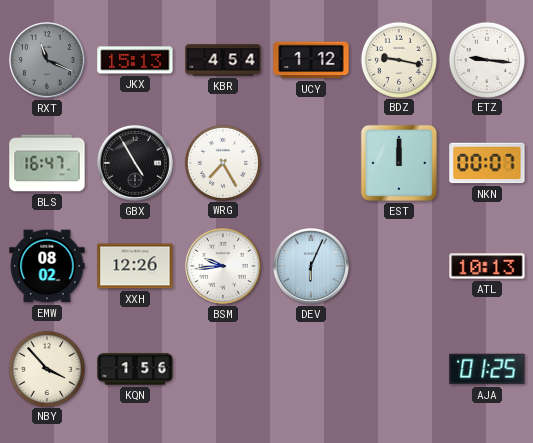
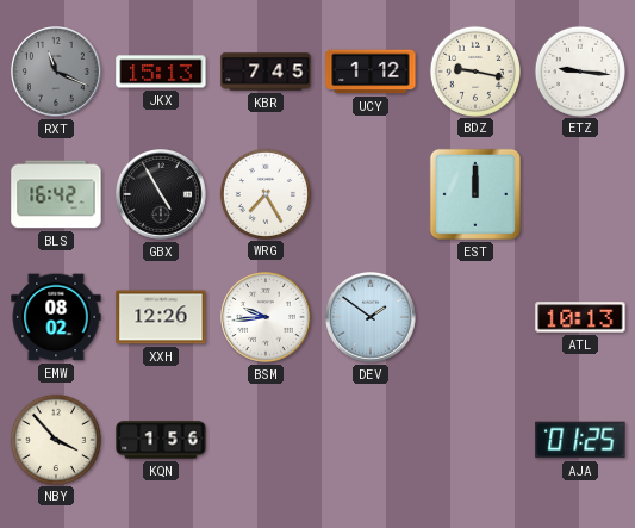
KBR: 4:54 -> 7:45
BLS: 16:47 -> 16:42
NKN: 00:07 -> none
DEV: 6:04 -> 1:51
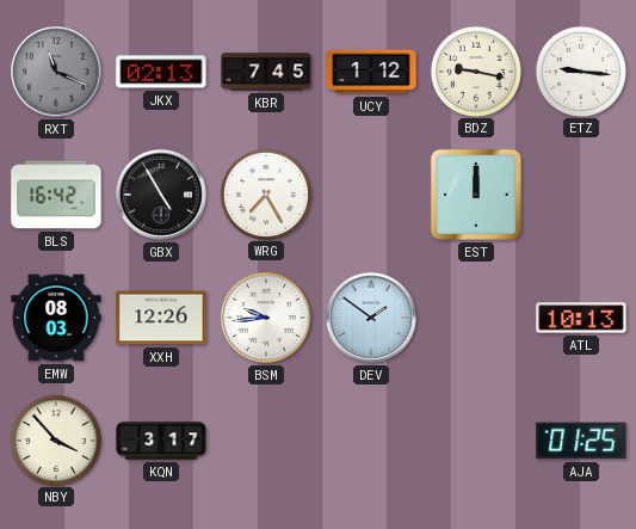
JKX: 15:13 -> 02:13
EMW: 08:02 -> 08:03
KQN: 1:56 -> 3:17
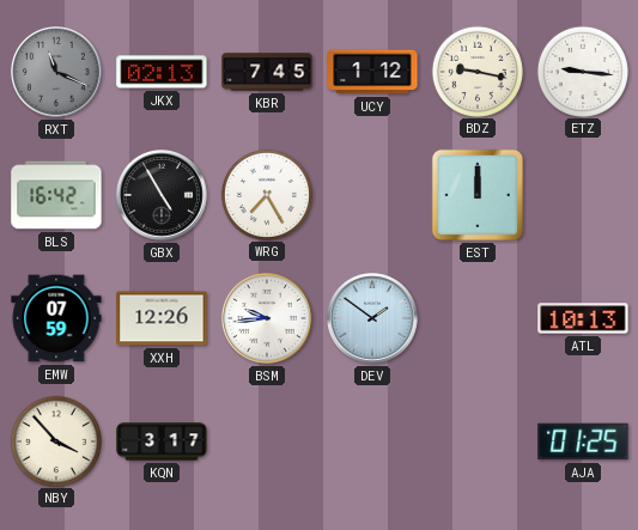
EMW: 08:03 -> 07:59
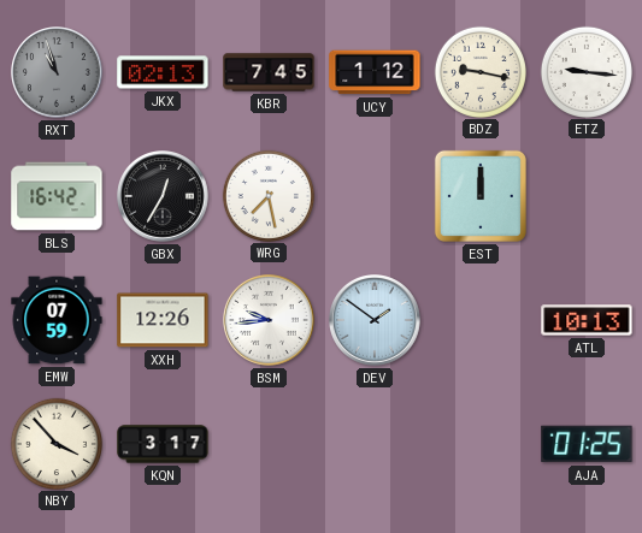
RXT: 11:19 -> 10:57
GBX: 4:55 -> 12:35
WRG: 7:25 -> 7:28
